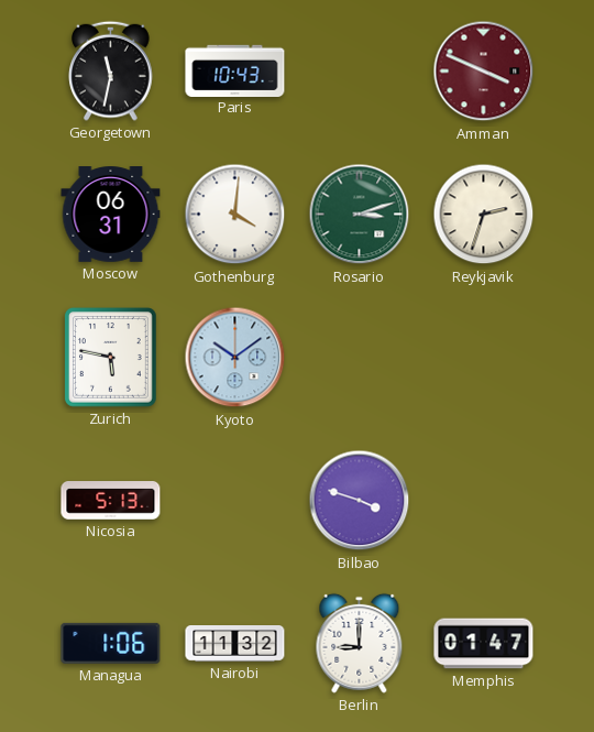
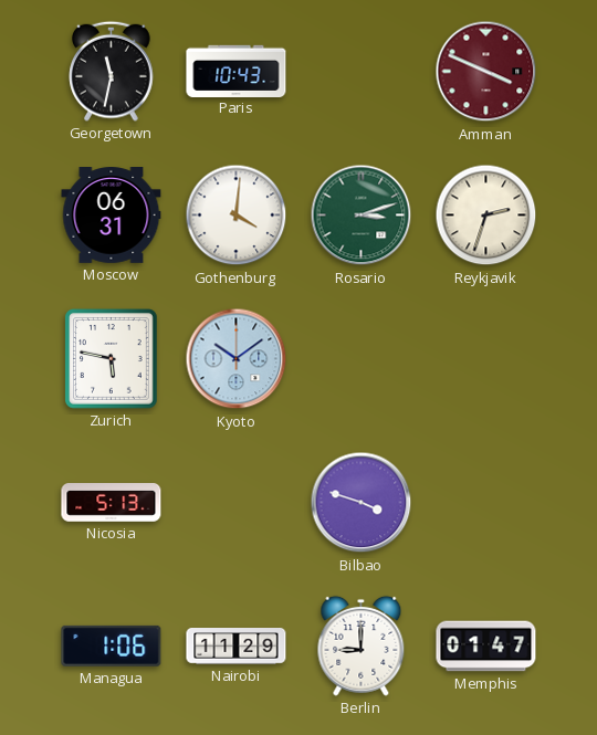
Nairobi: 11:32 -> 11:29
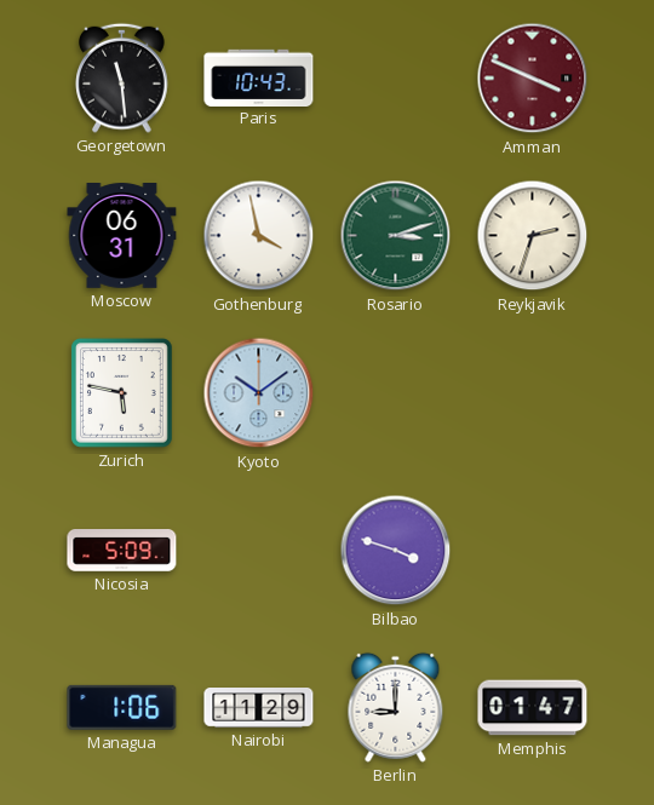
Georgetown: 11:32 -> 11:29
Gothenburg: 4:01 -> 3:58
Nicosia: 5:13 -> 5:09
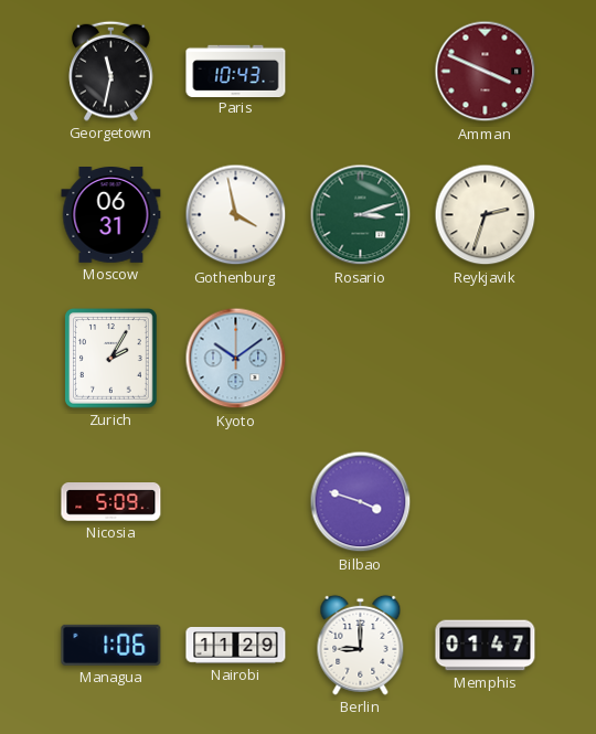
Georgetown: 11:29 -> 11:32
Zurich: 5:47 -> 2:05
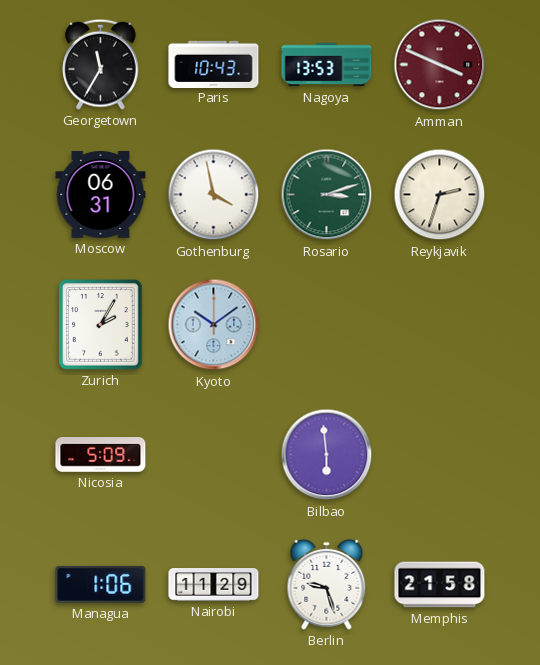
Georgetown: 11:32 -> 11:35
Nagoya: none -> 13:53
Bilbao: 3:48 -> 5:59
Berlin: 9:00 -> 9:27
Memphis: 01:47 -> 21:58
